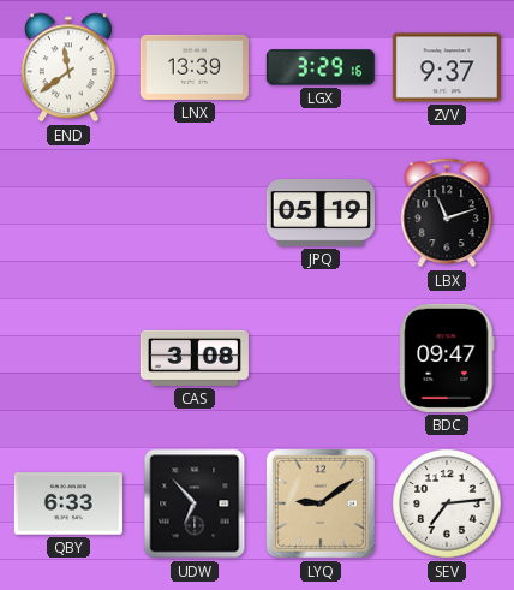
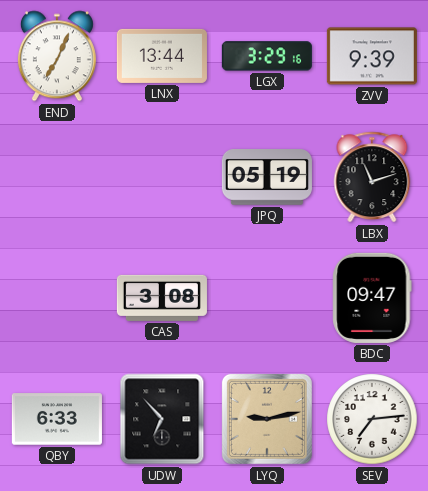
END: 11:39 -> 7:04
LNX: 13:39 -> 13:44
ZVV: 9:37 -> 9:39
LYQ: 9:09 -> 9:13
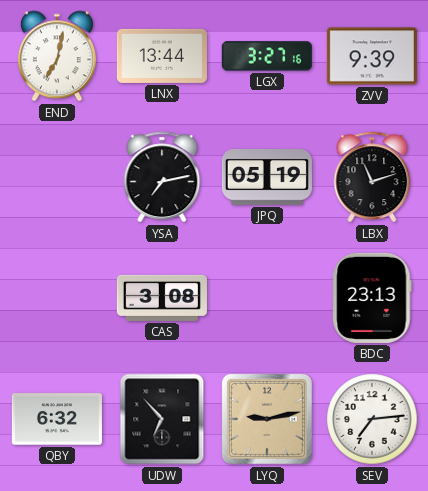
END: 7:04 -> 7:02
LGX: 3:29 -> 3:27
YSA: none -> 7:13
BDC: 09:47 -> 23:13
QBY: 6:33 -> 6:32
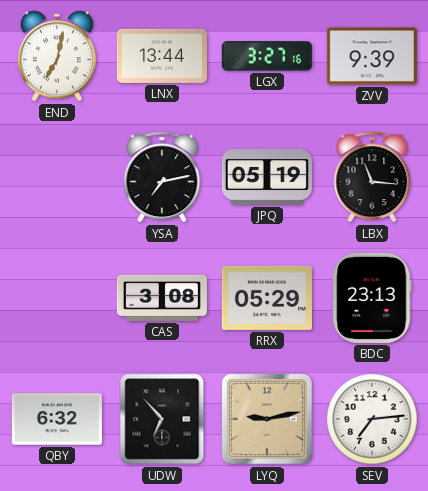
LBX: 11:12 -> 11:16
RRX: none -> 05:29
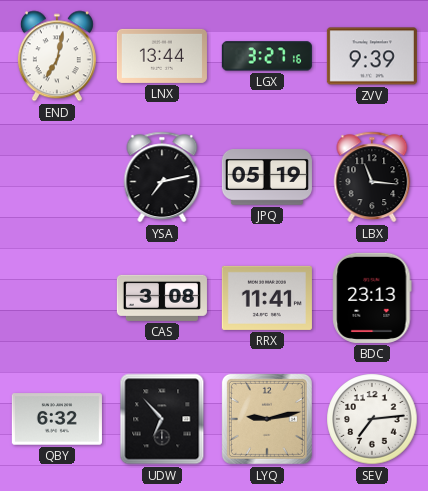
RRX: 05:29 -> 11:41
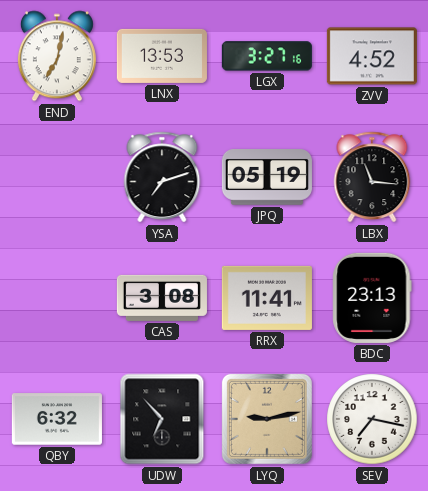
LNX: 13:44 -> 13:53
ZVV: 9:39 -> 4:52
YSA: 7:13 -> 7:12
SEV: 7:14 -> 7:17
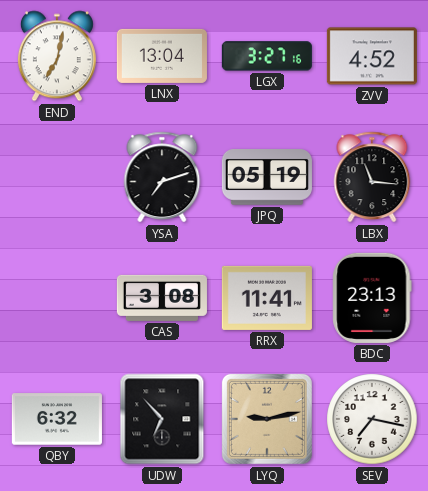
LNX: 13:53 -> 13:04
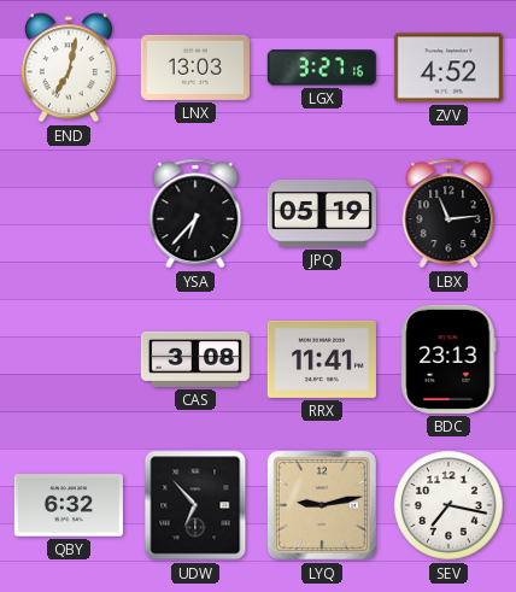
LNX: 13:04 -> 13:03
YSA: 7:12 -> 6:37
LBX: 11:16 -> 11:14
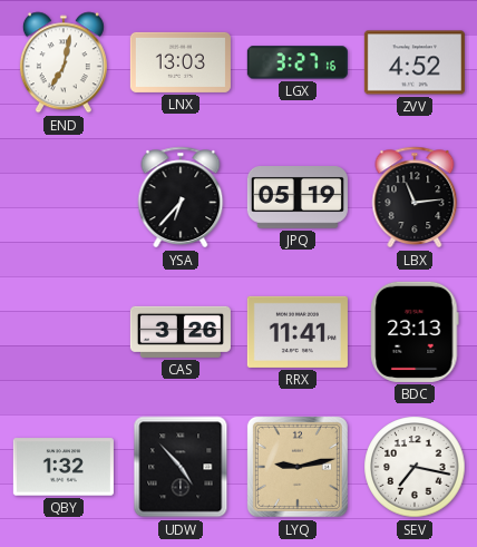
CAS: 3:08 -> 3:26
QBY: 6:32 -> 1:32
UDW: 6:53 -> 4:53
